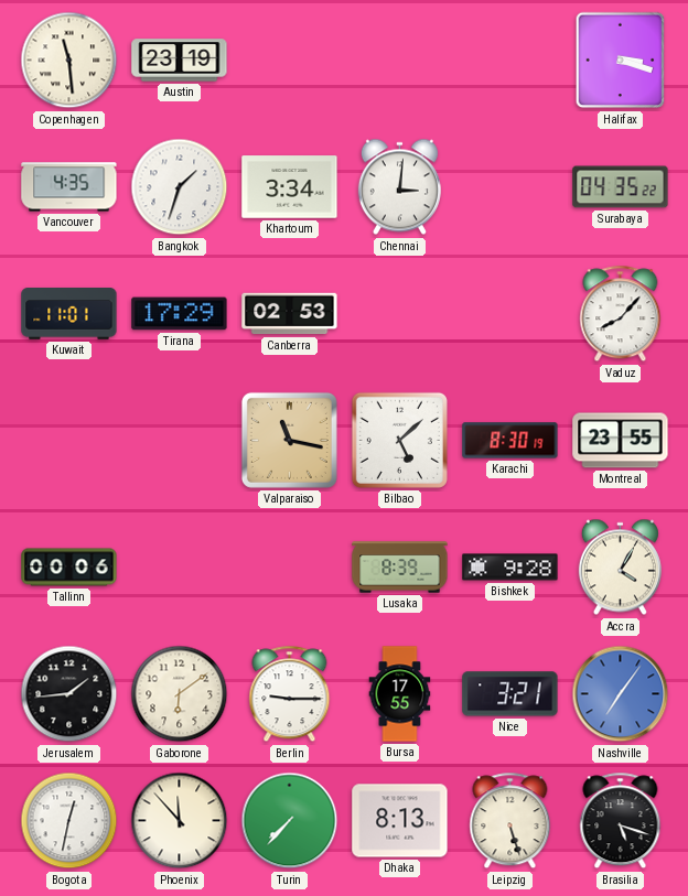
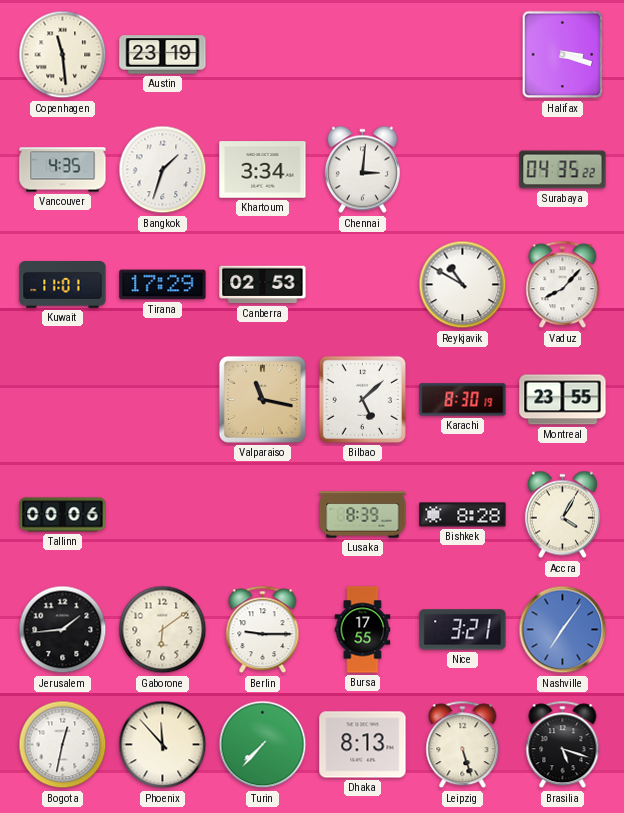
Reykjavik: none -> 10:50
Bishkek: 9:28 -> 8:28
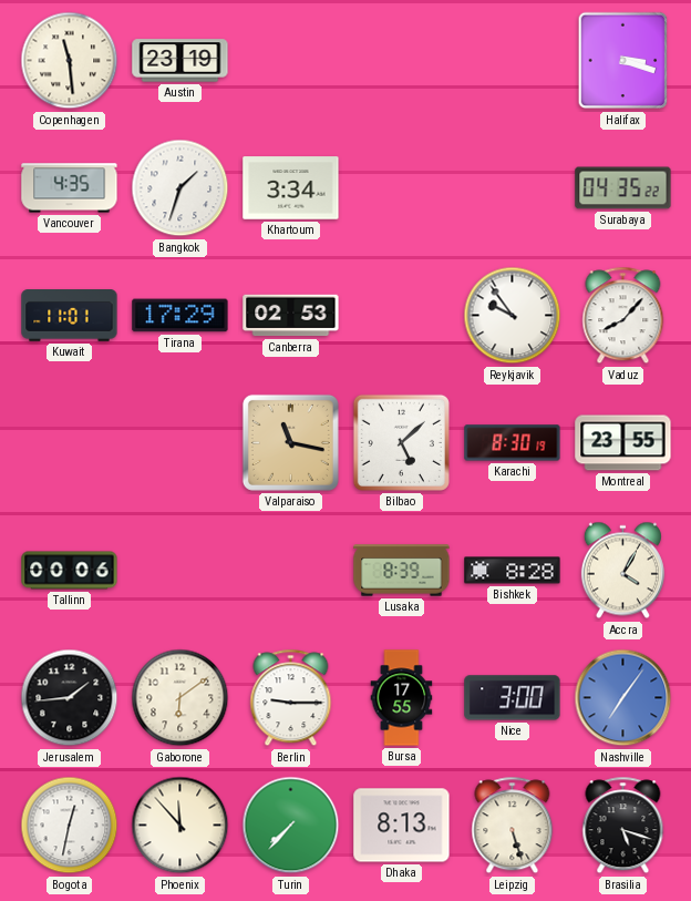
Chennai: 3:01 -> none
Reykjavik: 10:50 -> 9:54
Nice: 3:21 -> 3:00
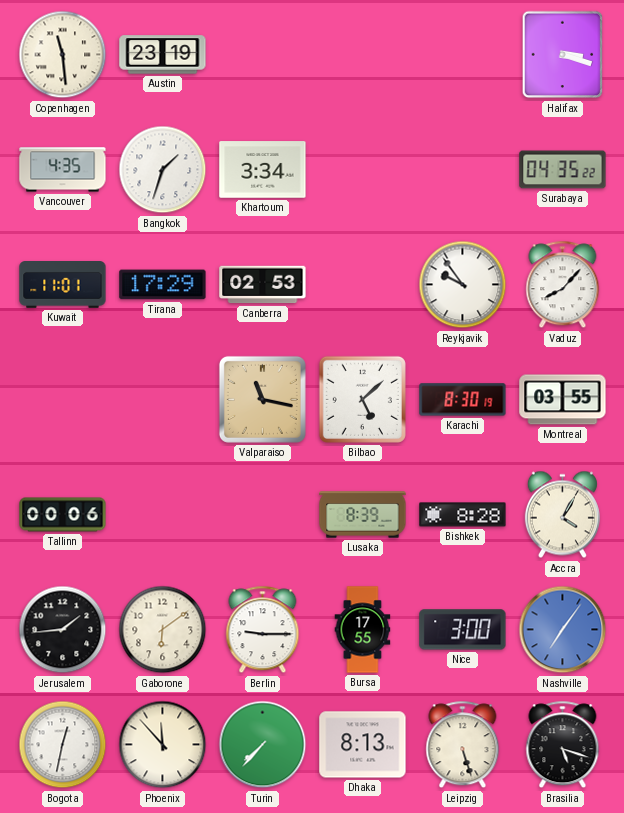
Montreal: 23:55 -> 03:55
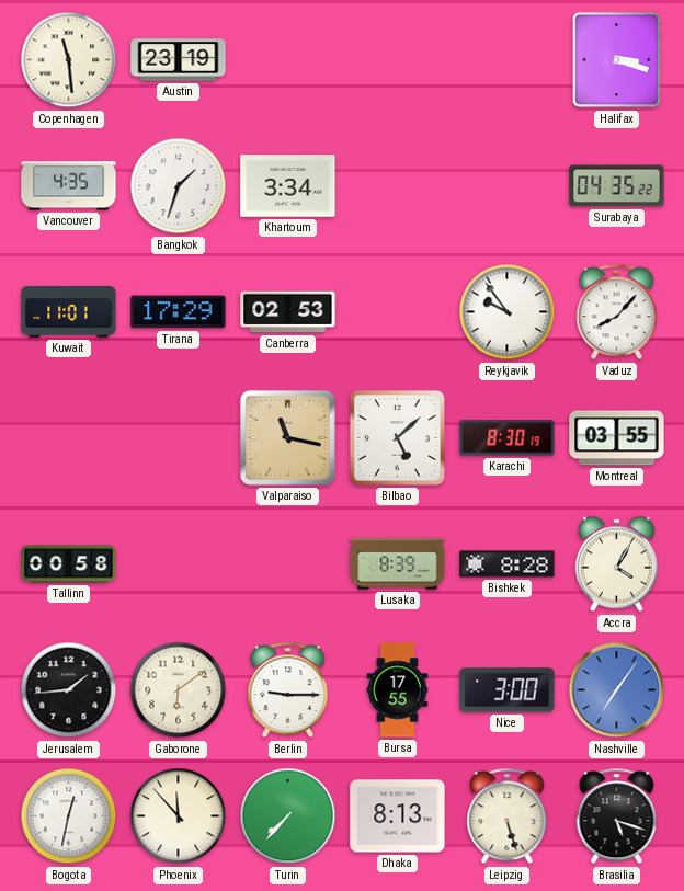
Tallinn: 00:06 -> 00:58
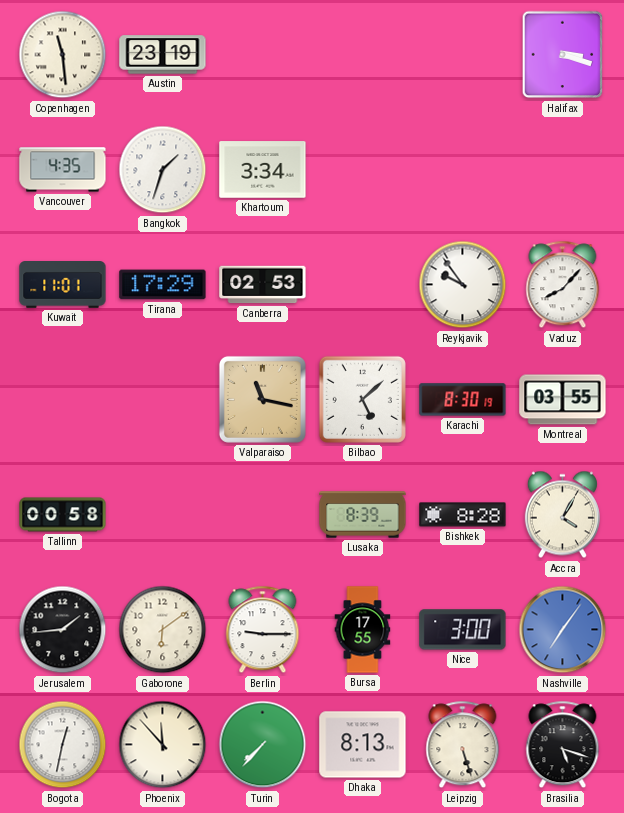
Surabaya: 04:35 -> none
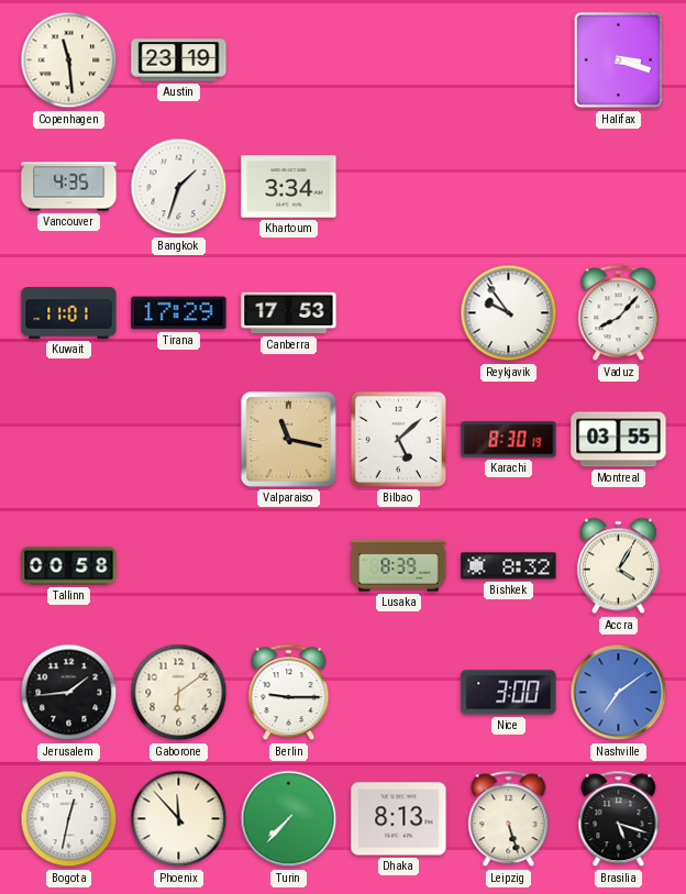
Canberra: 02:53 -> 17:53
Bishkek: 8:28 -> 8:32
Bursa: 17:55 -> none
Nashville: 7:06 -> 7:09
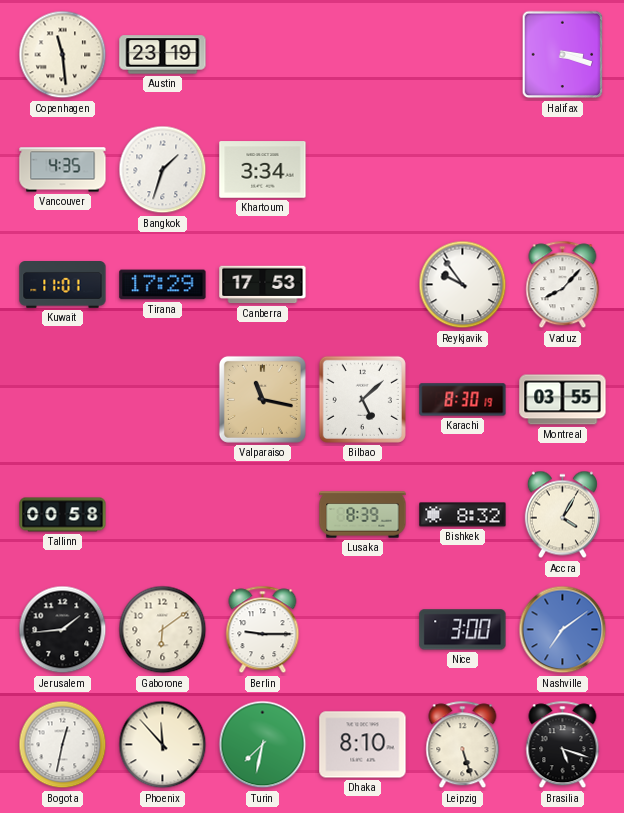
Turin: 7:37 -> 7:32
Dhaka: 8:13 -> 8:10
